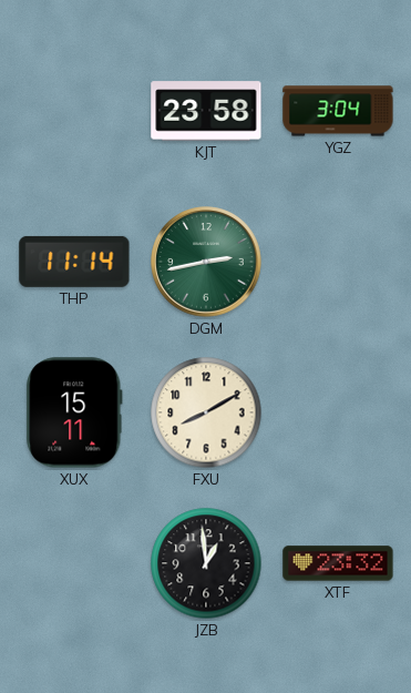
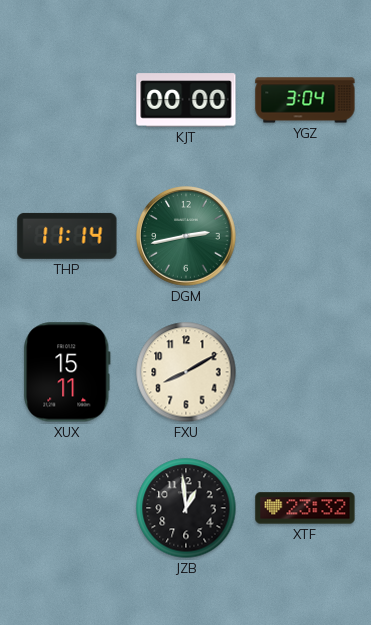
KJT: 23:58 -> 00:00
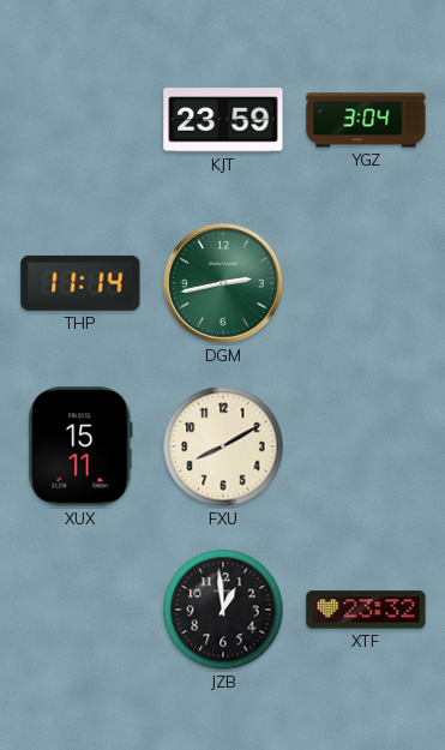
KJT: 00:00 -> 23:59
